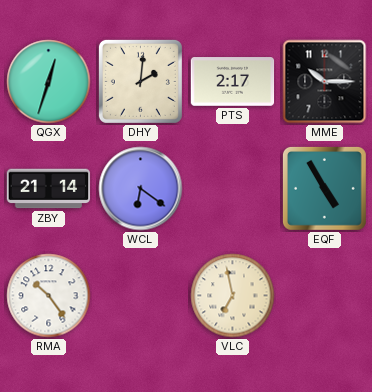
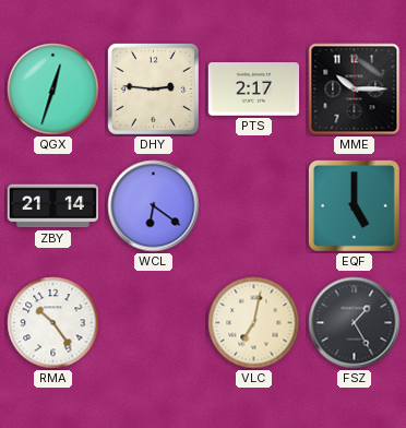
DHY: 2:01 -> 2:46
EQF: 4:55 -> 5:00
VLC: 6:58 -> 7:02
FSZ: none -> 1:25
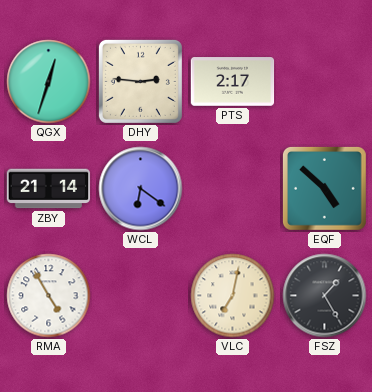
MME: 10:15 -> none
EQF: 5:00 -> 4:52
RMA: 10:24 -> 4:55
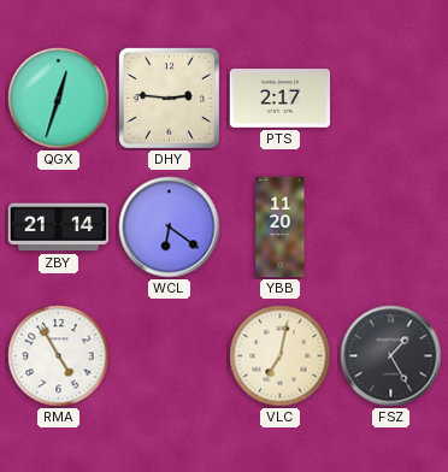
YBB: none -> 11:20
EQF: 4:52 -> none
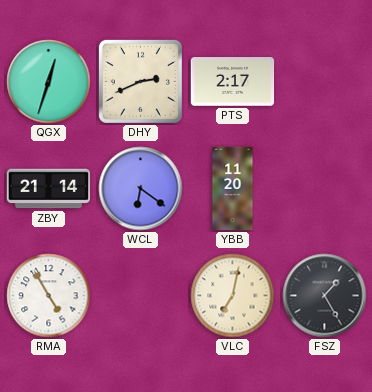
DHY: 2:46 -> 2:41
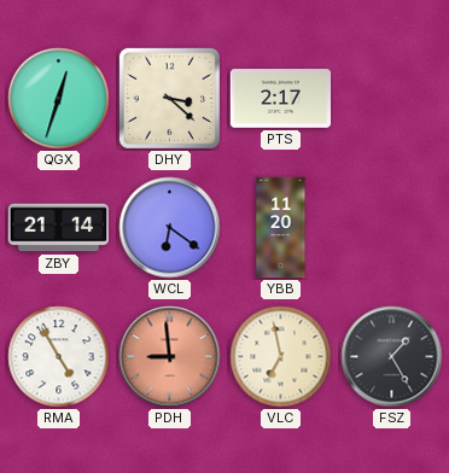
DHY: 2:41 -> 3:22
PDH: none -> 8:59
VLC: 7:02 -> 6:58
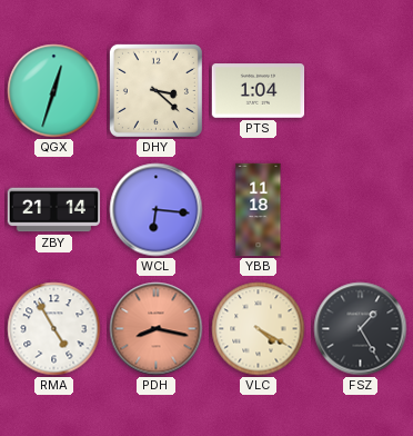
PTS: 2:17 -> 1:04
WCL: 6:21 -> 6:16
YBB: 11:20 -> 11:18
PDH: 8:59 -> 8:17
VLC: 6:58 -> 4:20
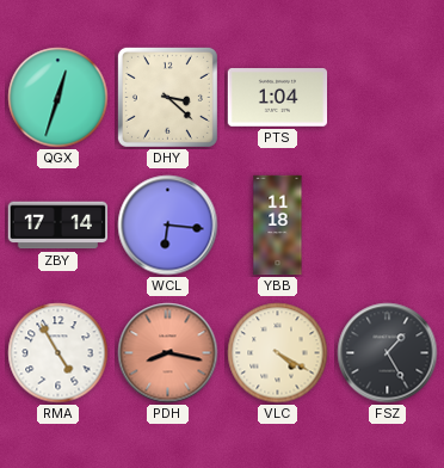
ZBY: 21:14 -> 17:14
